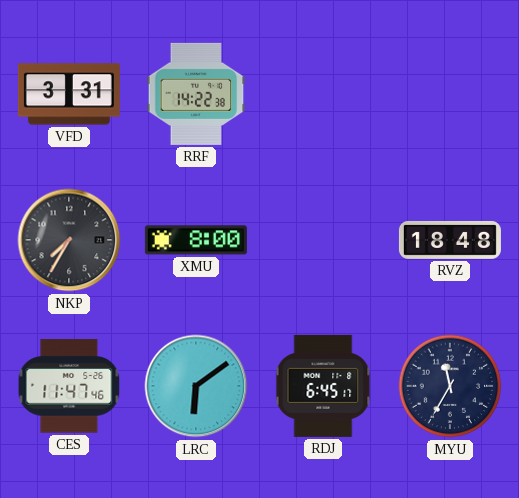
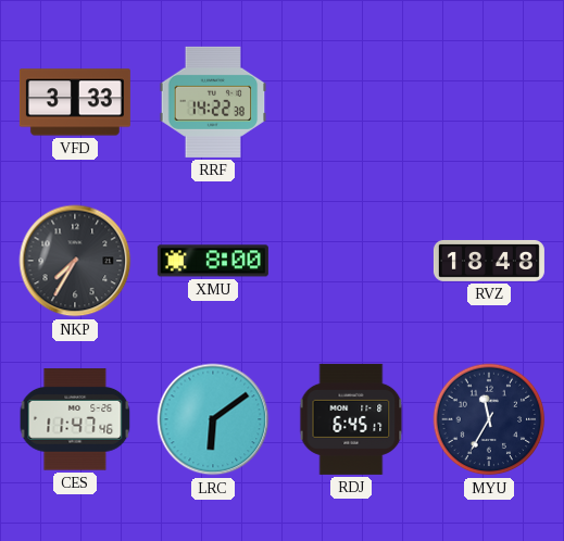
VFD: 3:31 -> 3:33
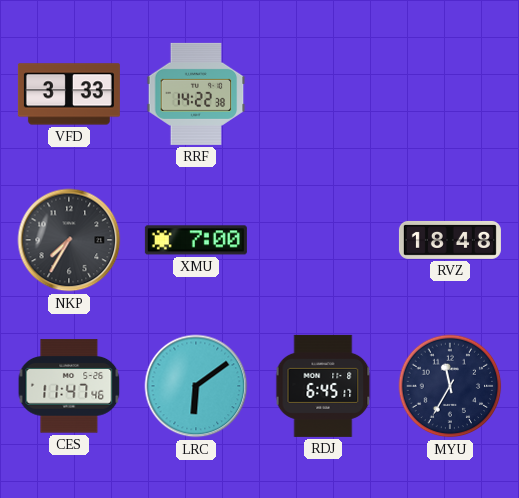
XMU: 8:00 -> 7:00
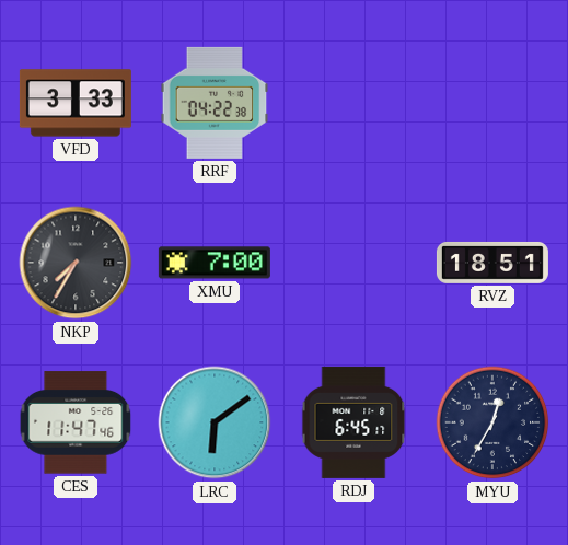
RRF: 14:22 -> 04:22
RVZ: 18:48 -> 18:51
MYU: 11:35 -> 12:35
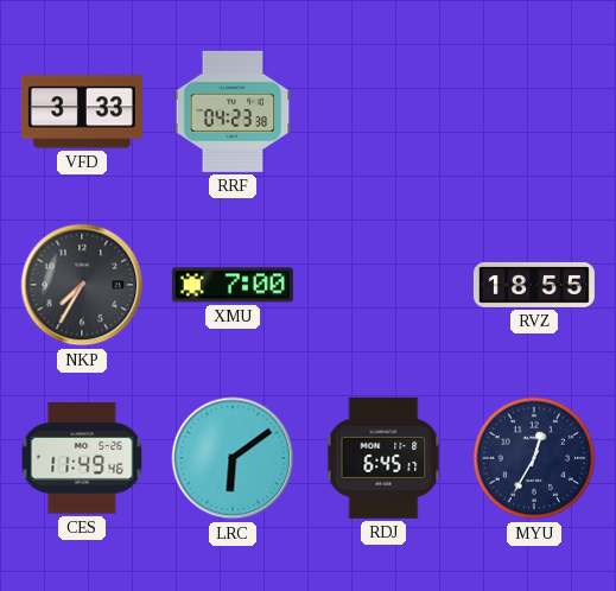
RRF: 04:22 -> 04:23
RVZ: 18:51 -> 18:55
CES: 11:47 -> 11:49
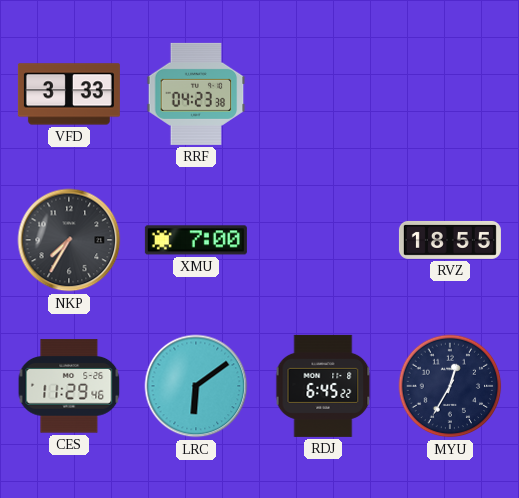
CES: 11:49 -> 11:29
RDJ: 6:45:17 -> 6:45:22
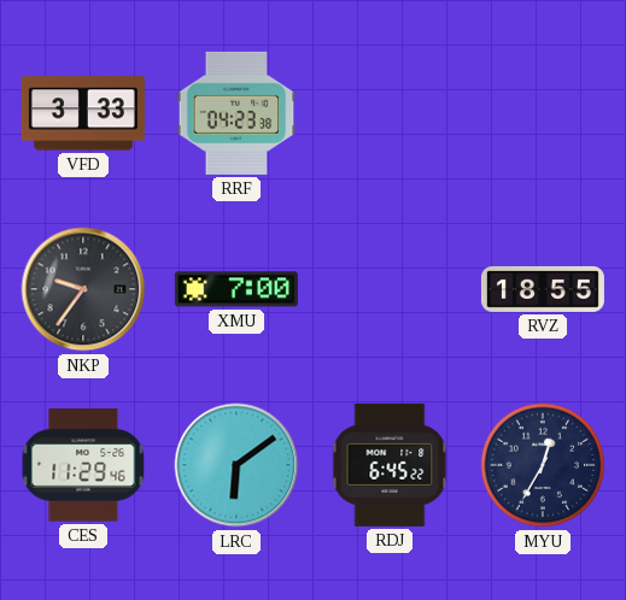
NKP: 7:35 -> 9:36
